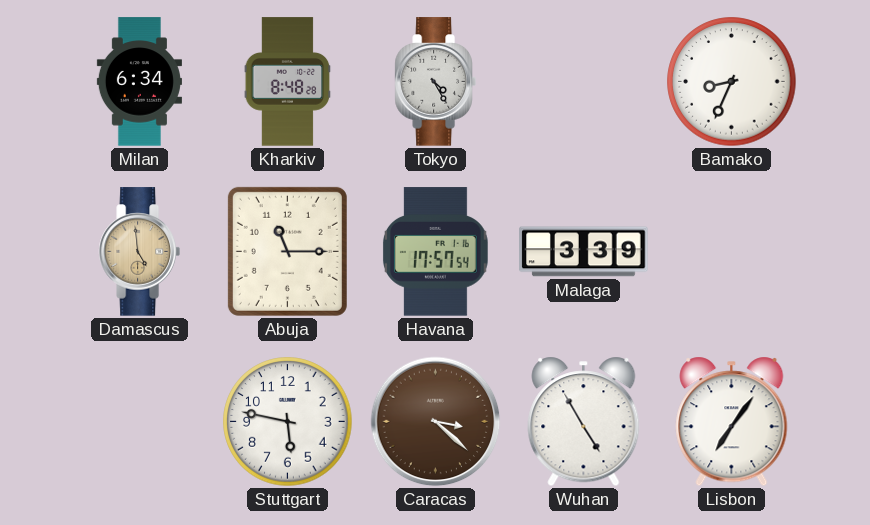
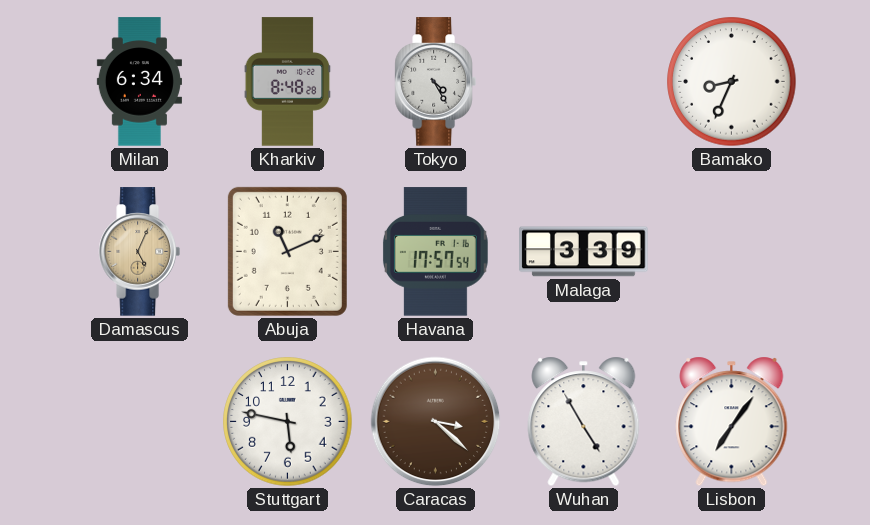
Damascus: 4:59 -> 5:04
Abuja: 11:15 -> 11:11
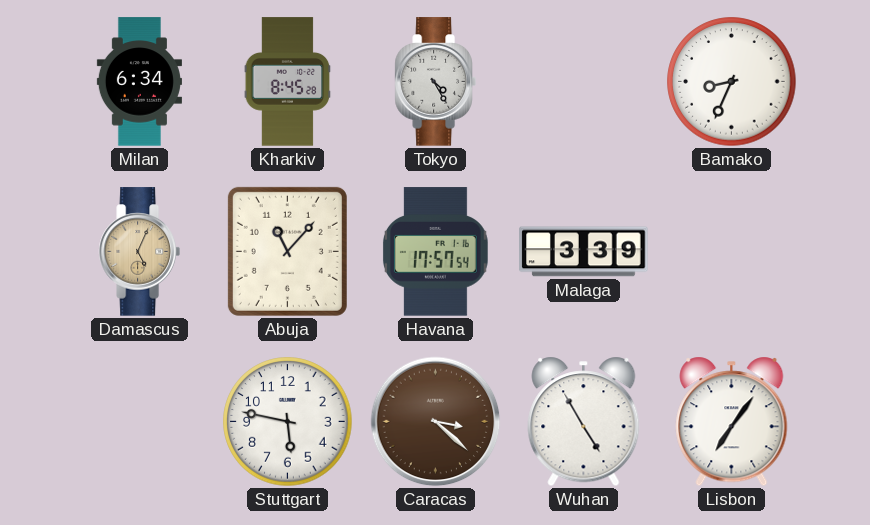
Kharkiv: 8:48 -> 8:45
Abuja: 11:11 -> 11:07
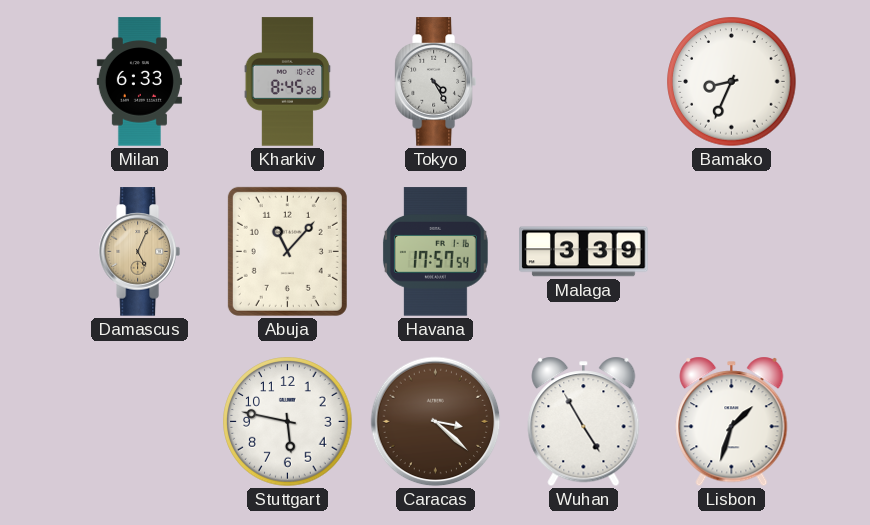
Milan: 6:34 -> 6:33
Lisbon: 7:06 -> 1:33
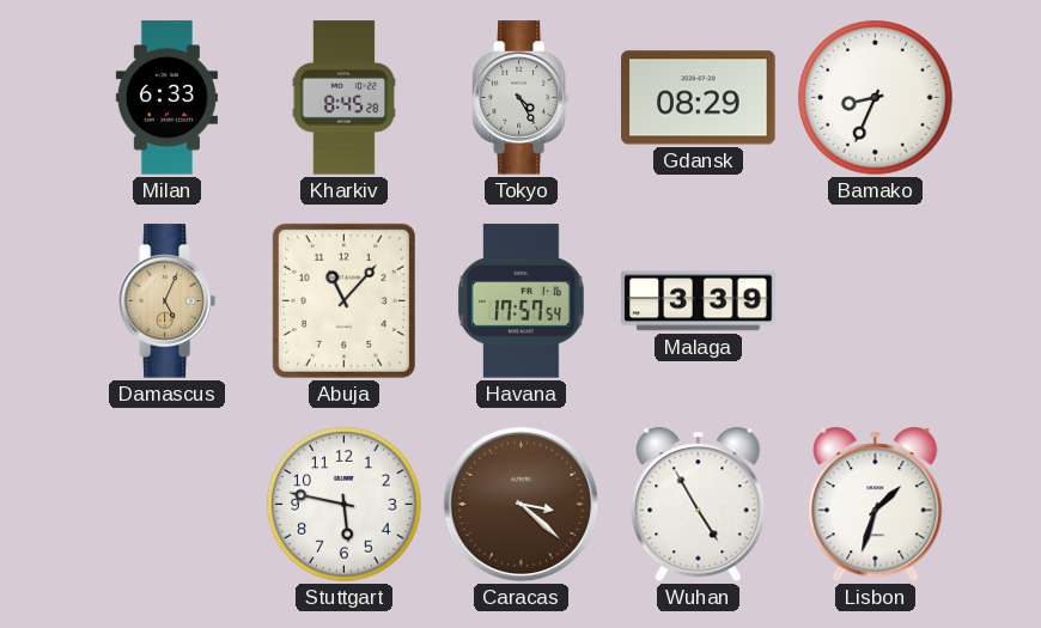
Gdansk: none -> 08:29
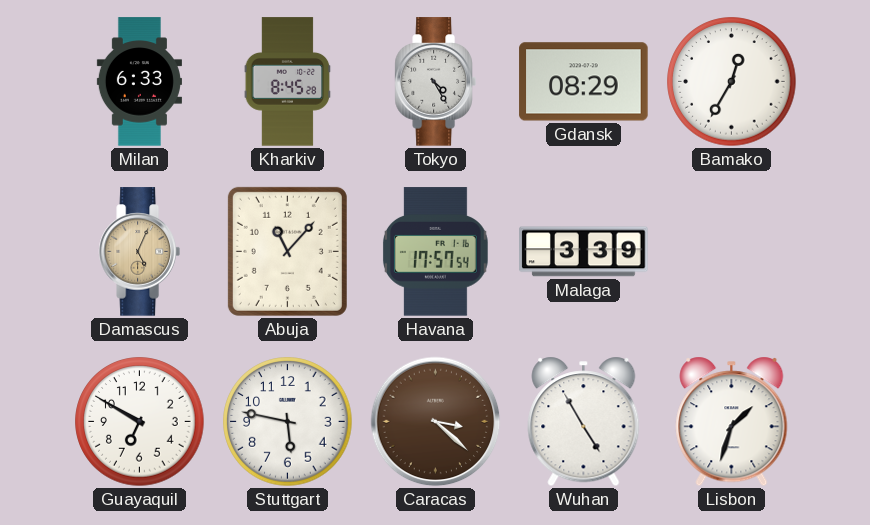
Bamako: 8:34 -> 12:35
Guayaquil: none -> 6:50
